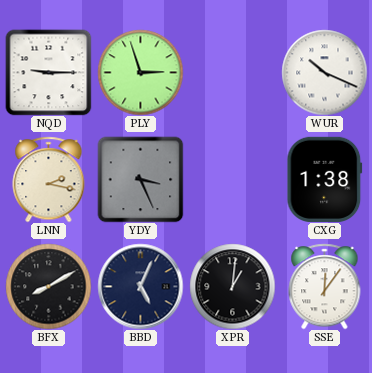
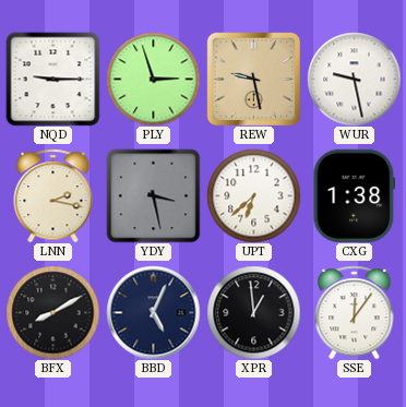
REW: none -> 9:28
WUR: 10:19 -> 9:28
YDY: 3:26 -> 3:28
UPT: none -> 6:38
XPR: 1:01 -> 12:59
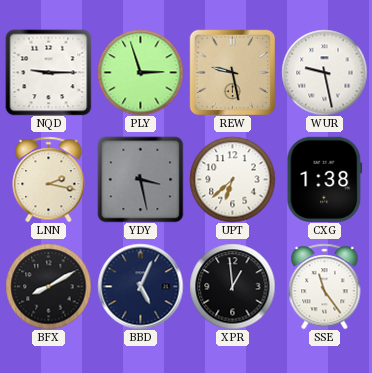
SSE: 12:06 -> 11:24
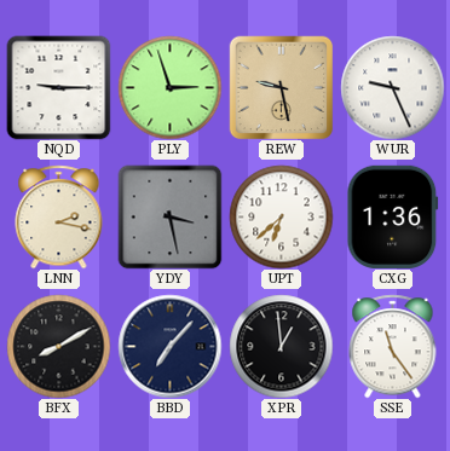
WUR: 9:28 -> 9:26
CXG: 1:38 -> 1:36
BBD: 5:04 -> 7:07
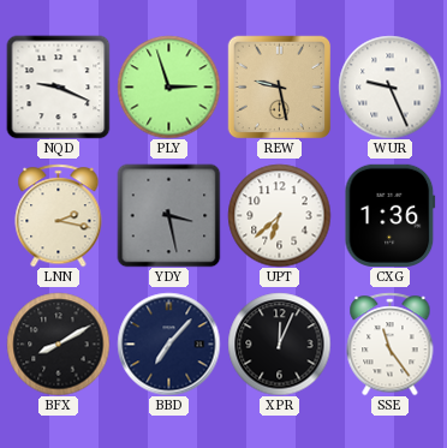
NQD: 9:15 -> 9:19
XPR: 12:59 -> 12:04
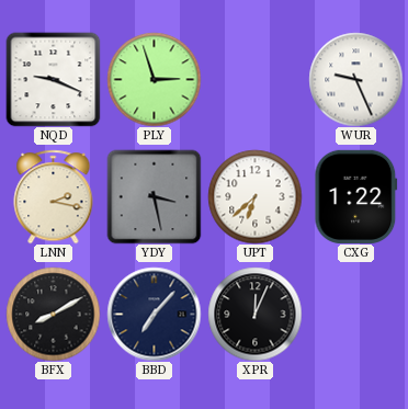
REW: 9:28 -> none
CXG: 1:36 -> 1:22
SSE: 11:24 -> none
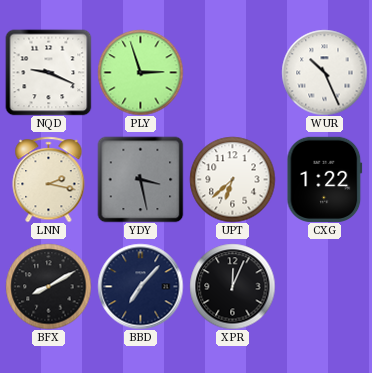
WUR: 9:26 -> 10:26
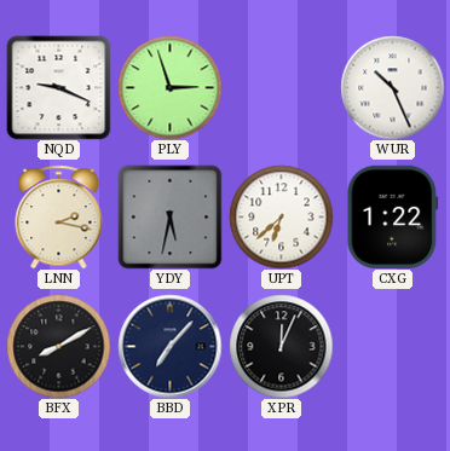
YDY: 3:28 -> 5:32
